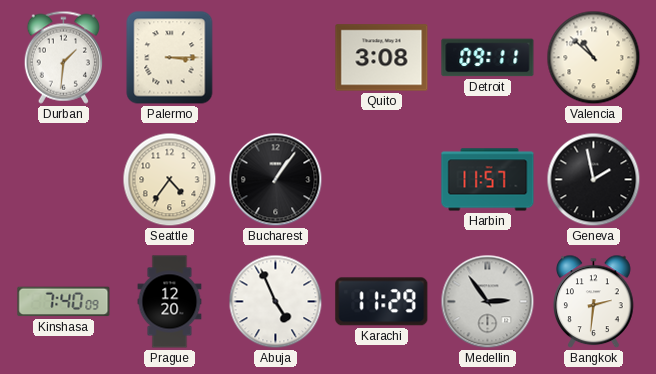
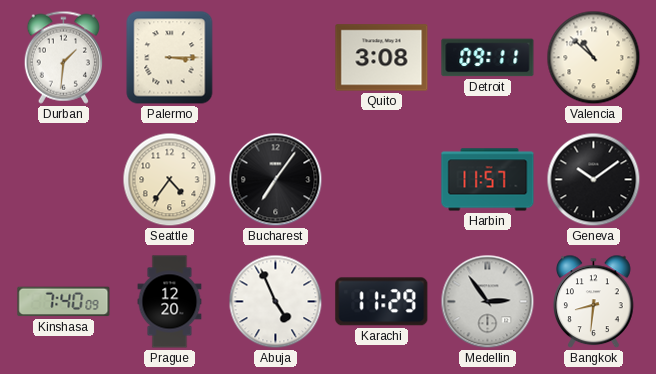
Bucharest: 1:06 -> 7:06
Geneva: 1:58 -> 10:09
Bangkok: 2:31 -> 8:31
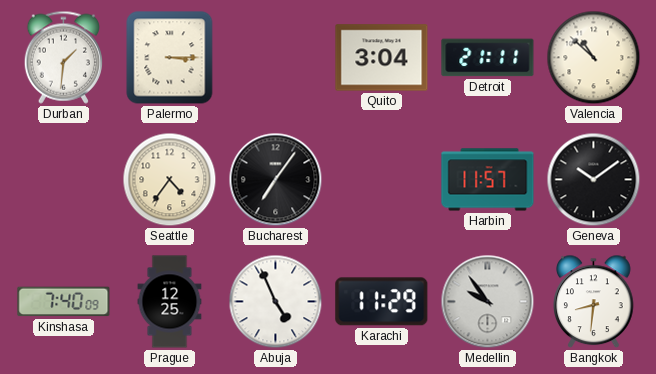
Quito: 3:08 -> 3:04
Detroit: 09:11 -> 21:11
Prague: 12:20 -> 12:25
Medellin: 2:54 -> 9:54
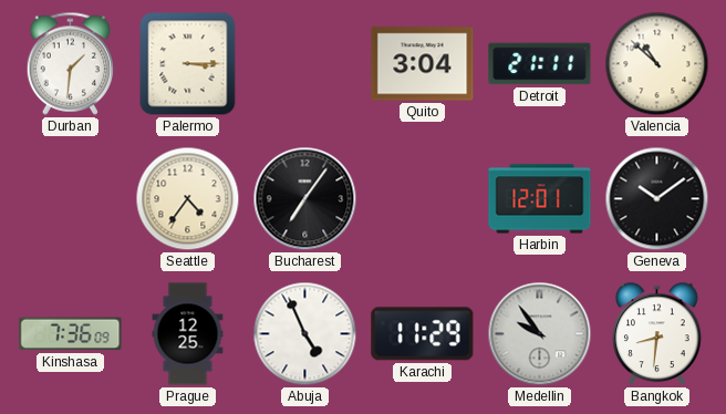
Harbin: 11:57 -> 12:01
Kinshasa: 7:40 -> 7:36
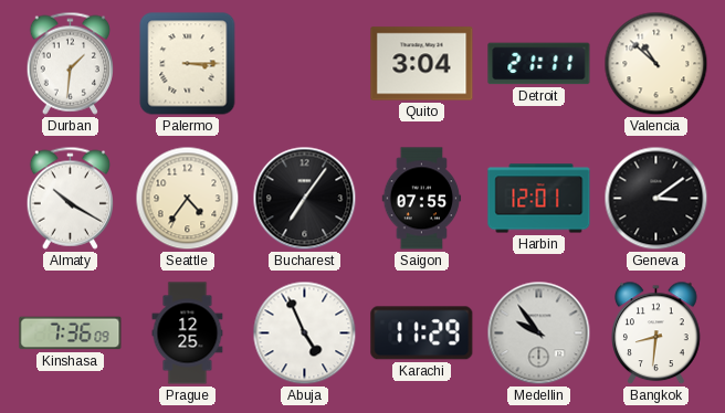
Almaty: none -> 10:20
Saigon: none -> 07:55
Geneva: 10:09 -> 3:09
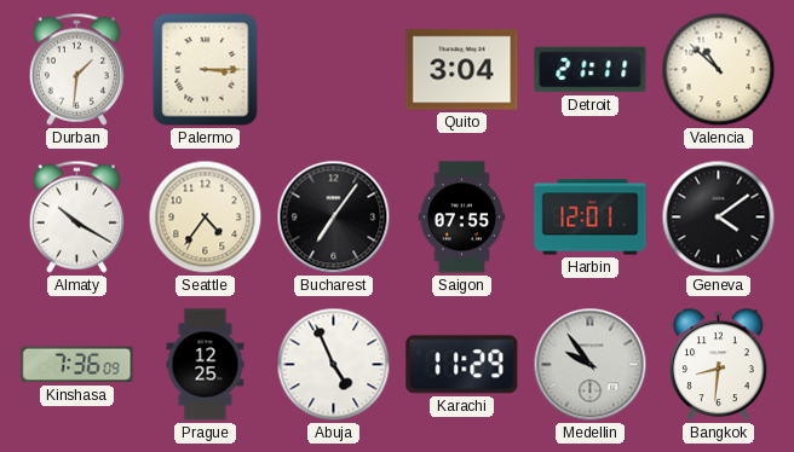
Geneva: 3:09 -> 4:09
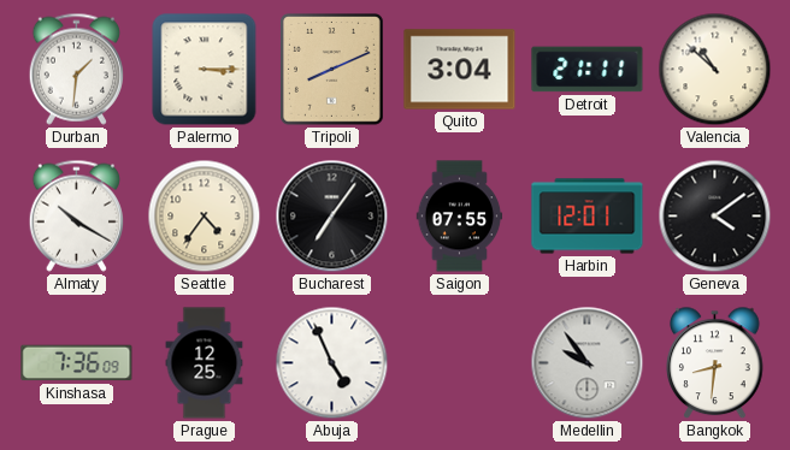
Tripoli: none -> 8:11
Karachi: 11:29 -> none
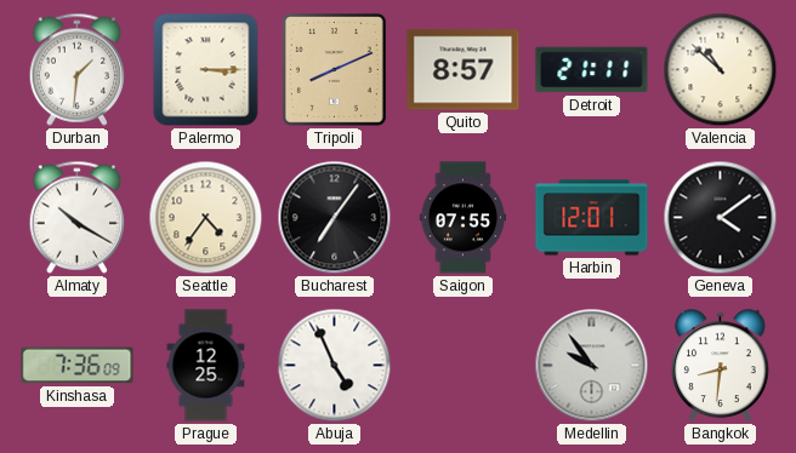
Quito: 3:04 -> 8:57
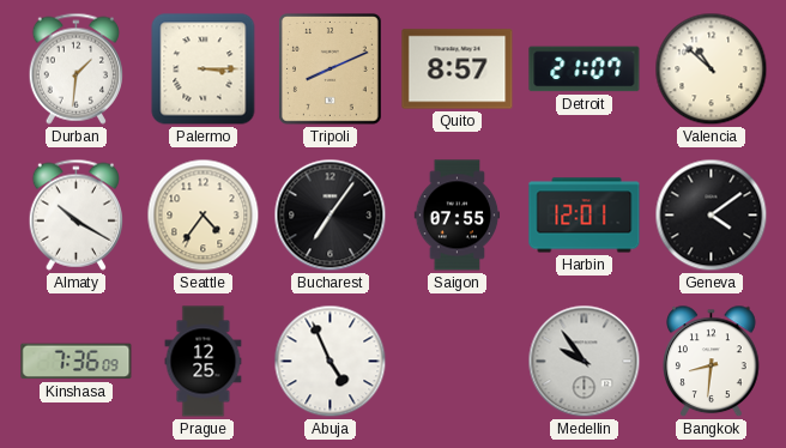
Detroit: 21:11 -> 21:07
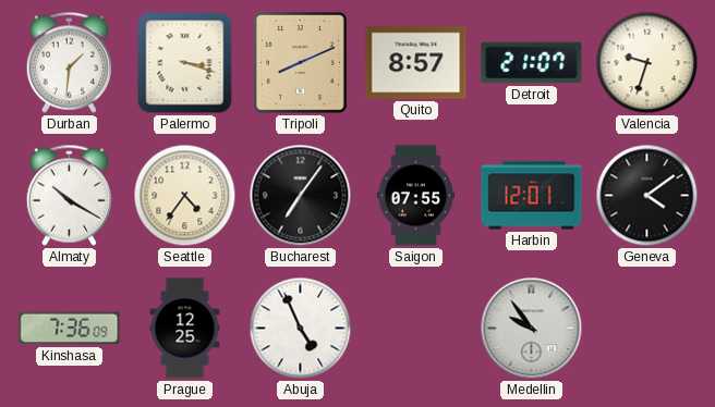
Palermo: 3:15 -> 3:18
Valencia: 10:52 -> 9:33
Bangkok: 8:31 -> none
